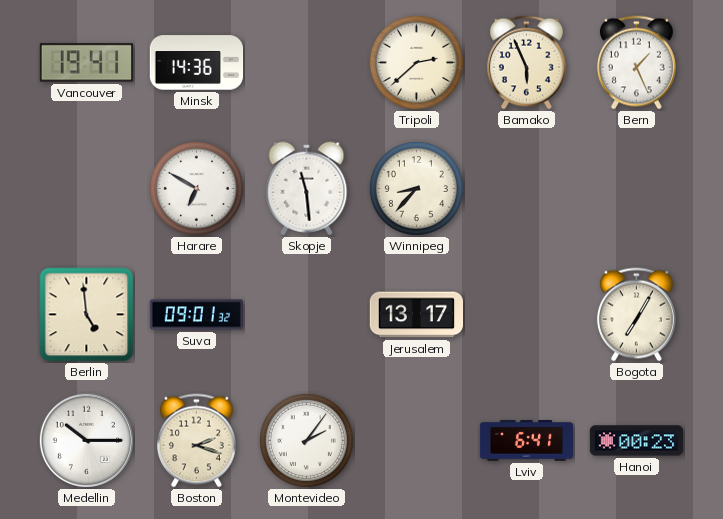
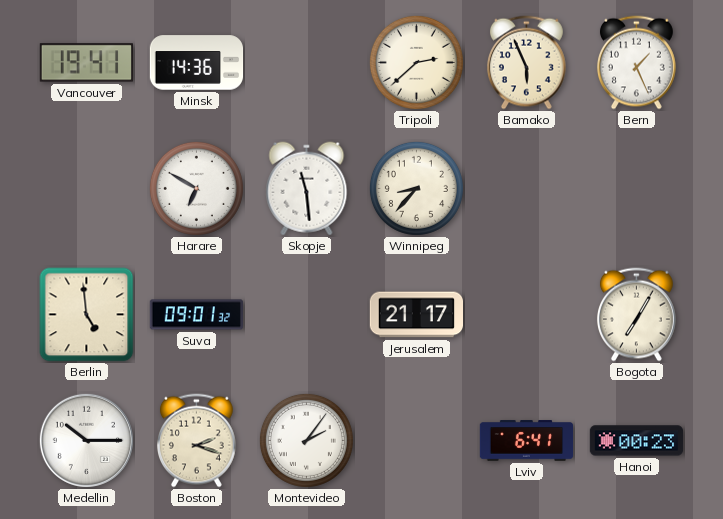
Jerusalem: 13:17 -> 21:17
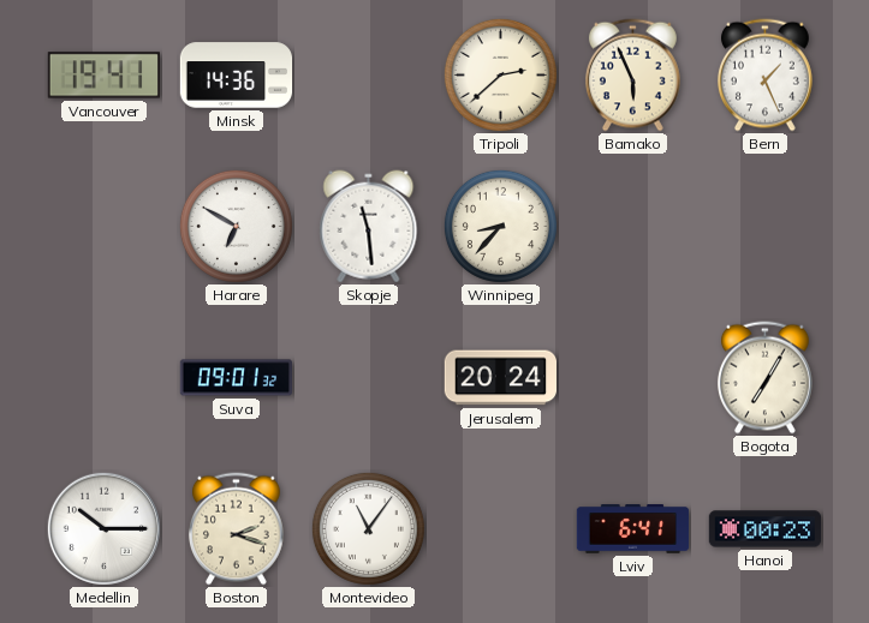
Berlin: 4:59 -> none
Jerusalem: 21:17 -> 20:24
Montevideo: 2:06 -> 11:06
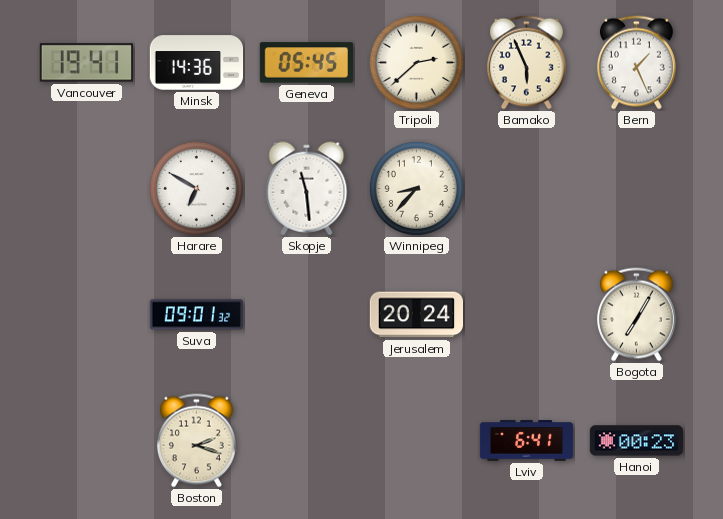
Geneva: none -> 05:45
Medellin: 10:15 -> none
Montevideo: 11:06 -> none
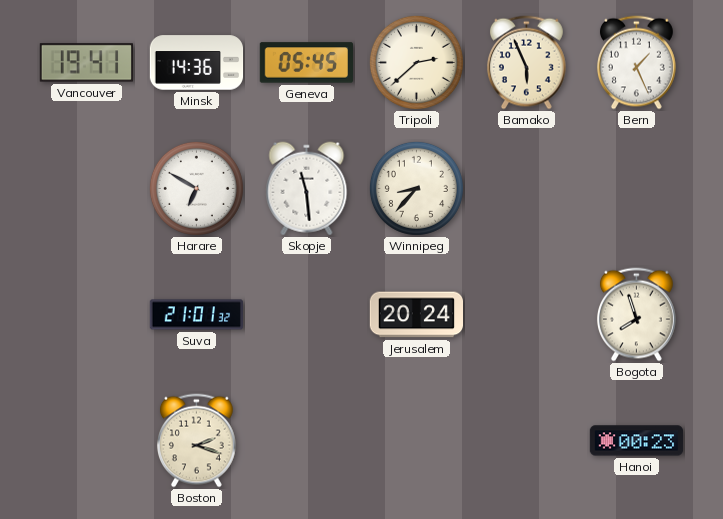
Suva: 09:01 -> 21:01
Bogota: 7:05 -> 7:57
Lviv: 6:41 -> none
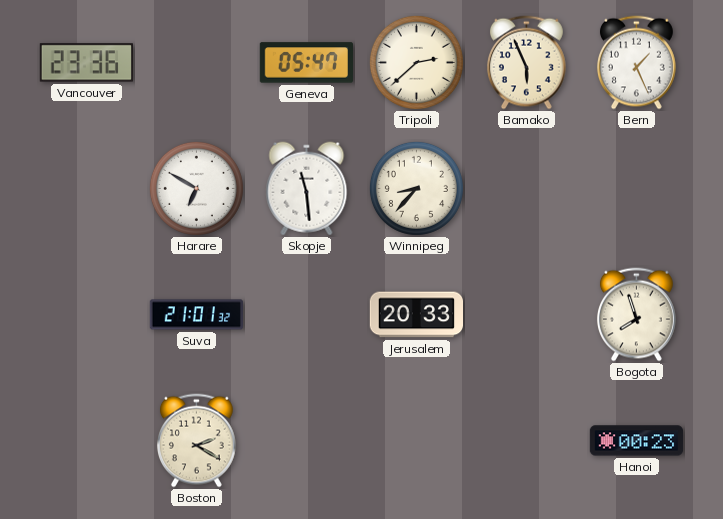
Vancouver: 19:41 -> 23:36
Minsk: 14:36 -> none
Geneva: 05:45 -> 05:47
Jerusalem: 20:24 -> 20:33
Boston: 2:18 -> 2:20
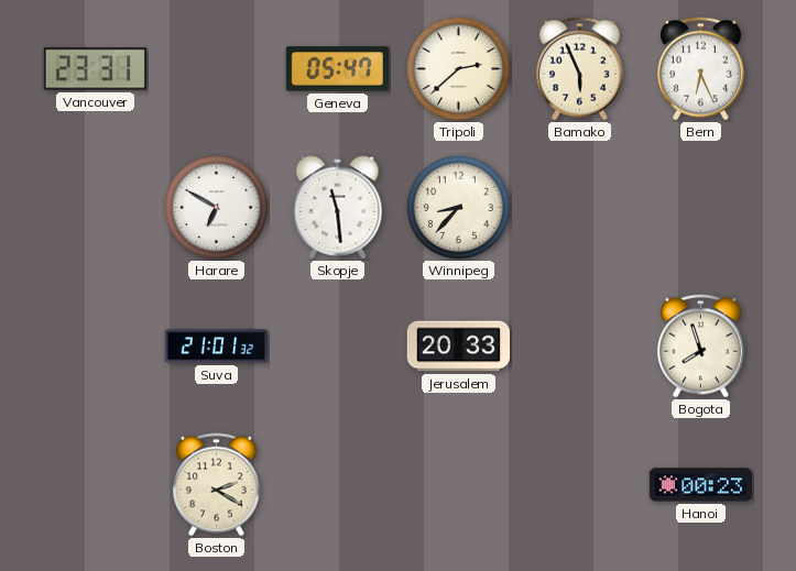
Vancouver: 23:36 -> 23:31
Bern: 1:26 -> 6:26
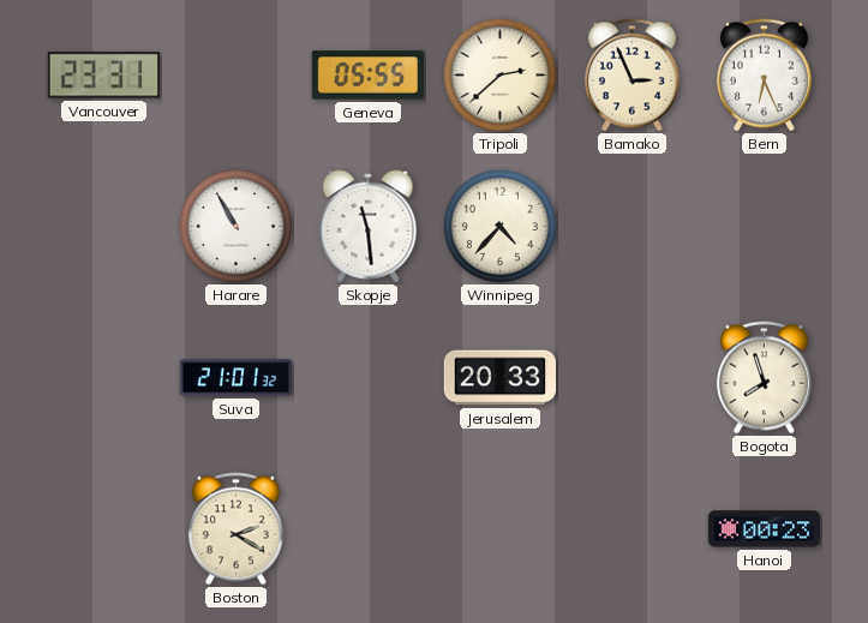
Geneva: 05:47 -> 05:55
Bamako: 5:56 -> 2:56
Harare: 6:50 -> 10:55
Winnipeg: 8:37 -> 4:37
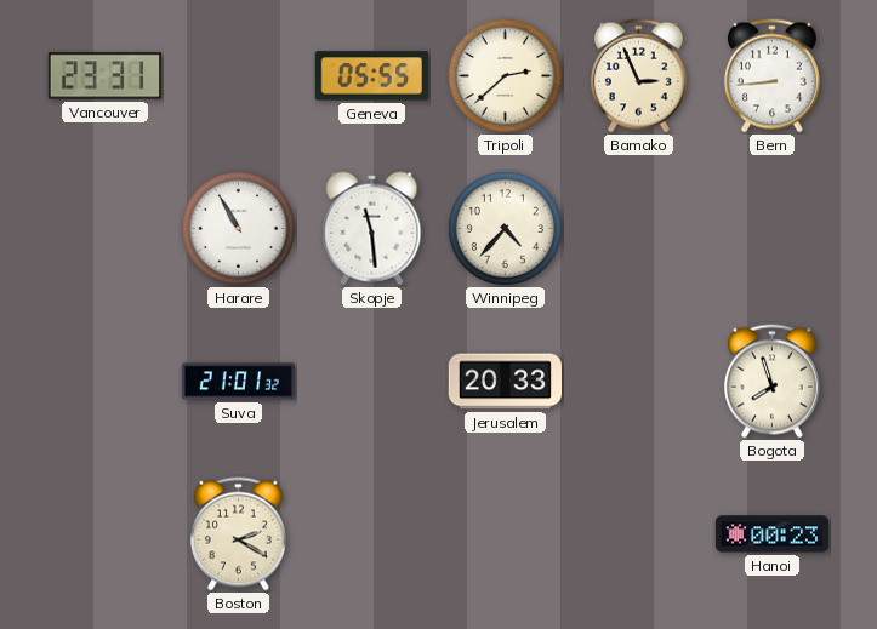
Bern: 6:26 -> 8:44
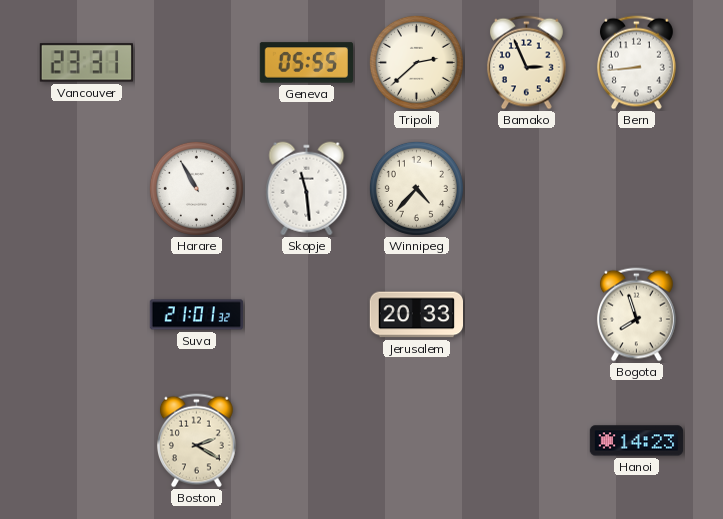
Hanoi: 00:23 -> 14:23
